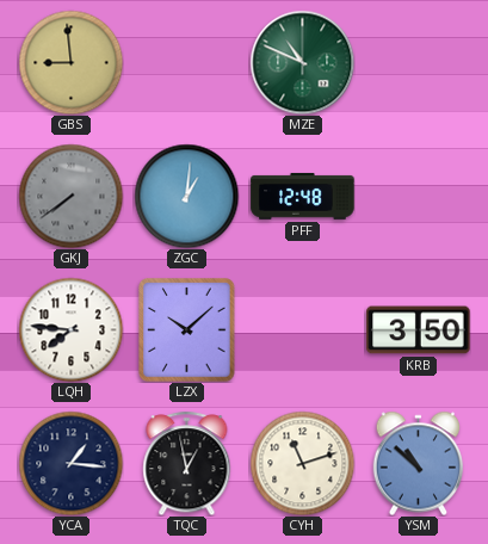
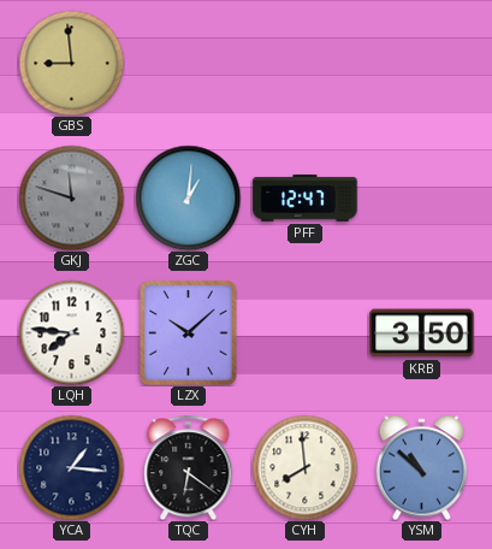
MZE: 10:49 -> none
GKJ: 7:39 -> 11:48
PFF: 12:48 -> 12:47
TQC: 12:58 -> 6:21
CYH: 11:12 -> 7:59
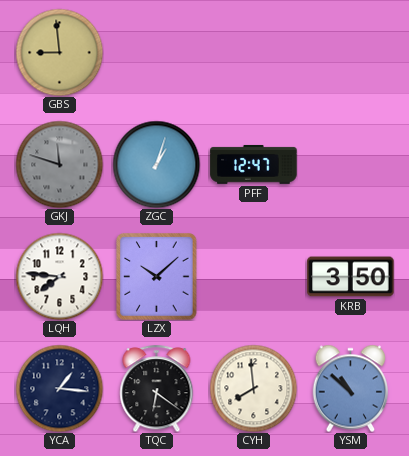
ZGC: 1:01 -> 1:03
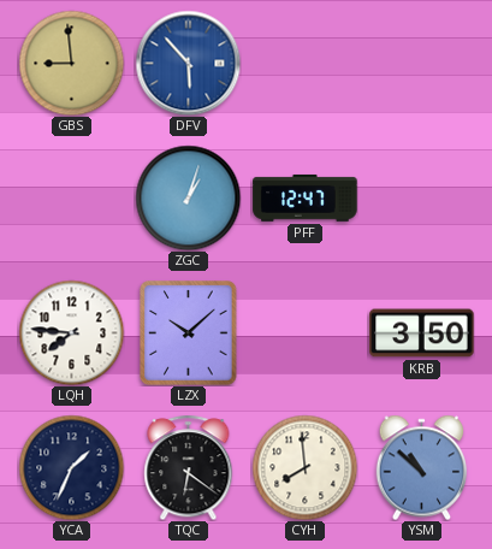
DFV: none -> 5:53
GKJ: 11:48 -> none
YCA: 1:16 -> 1:34
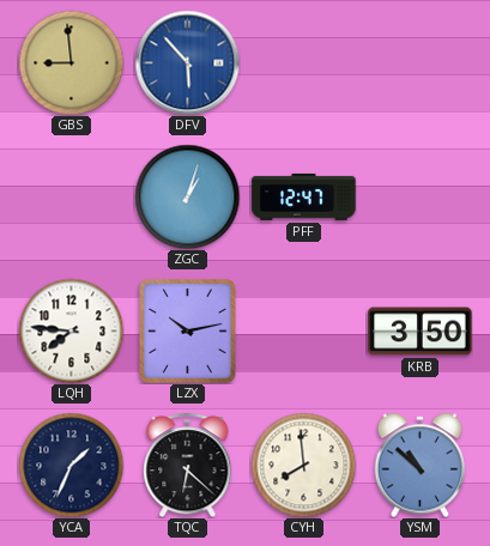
LZX: 10:08 -> 10:13
TQC: 6:21 -> 6:22
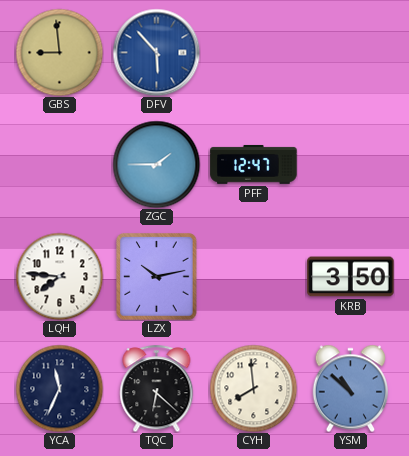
ZGC: 1:03 -> 1:45
YCA: 1:34 -> 11:34
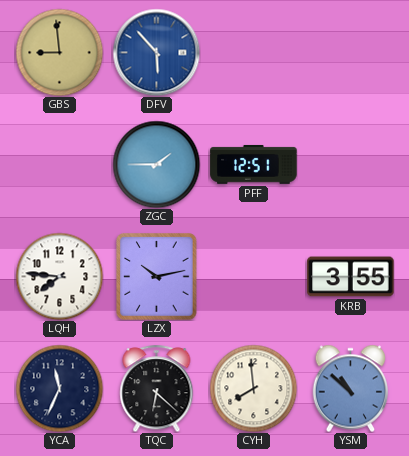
PFF: 12:47 -> 12:51
KRB: 3:50 -> 3:55
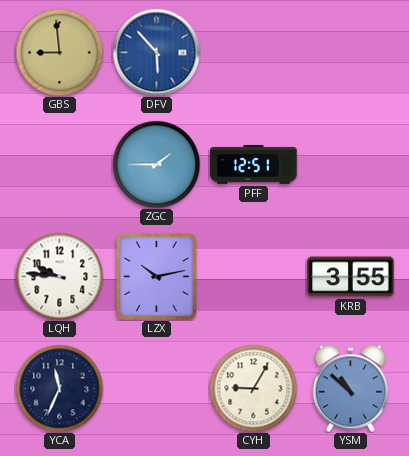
LQH: 7:46 -> 9:46
TQC: 6:22 -> none
CYH: 7:59 -> 9:05
